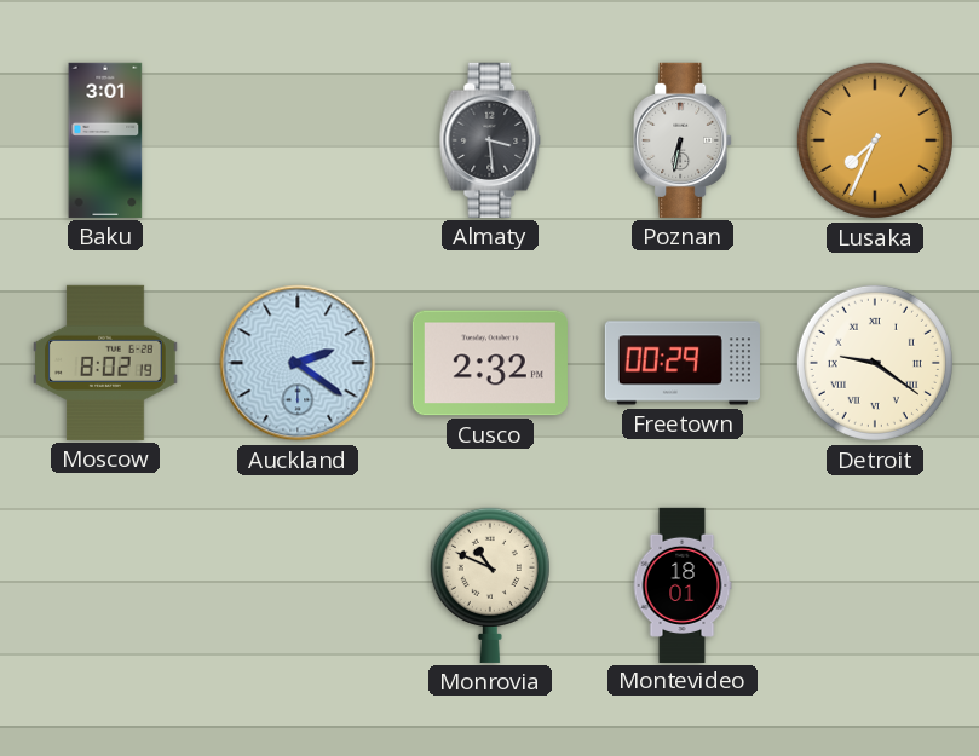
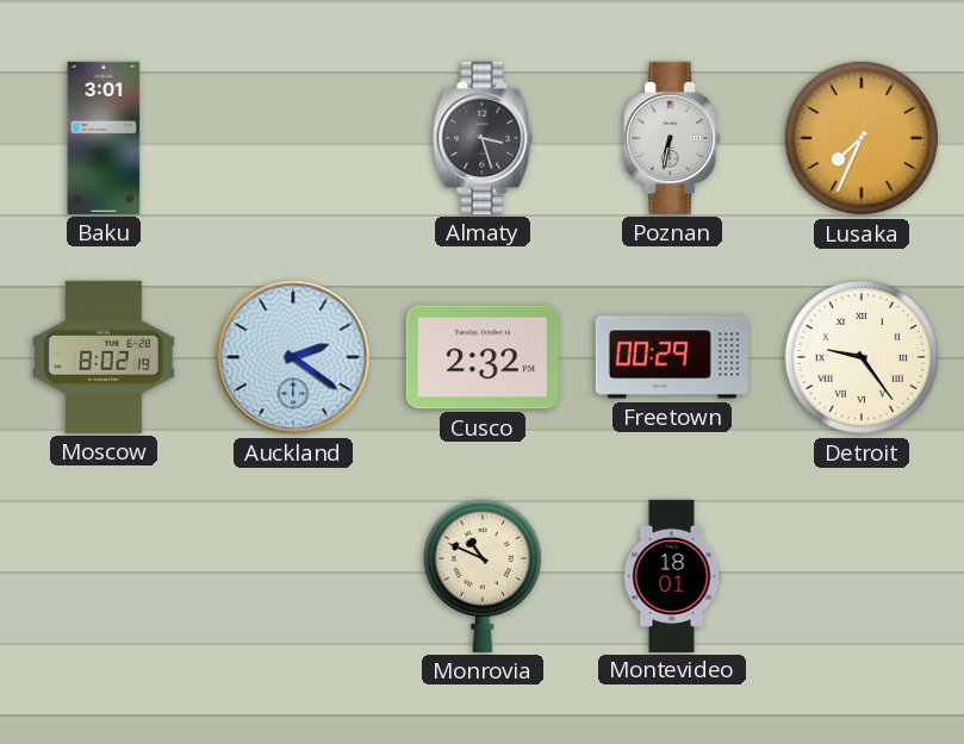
Almaty: 3:29 -> 3:27
Detroit: 9:21 -> 9:24
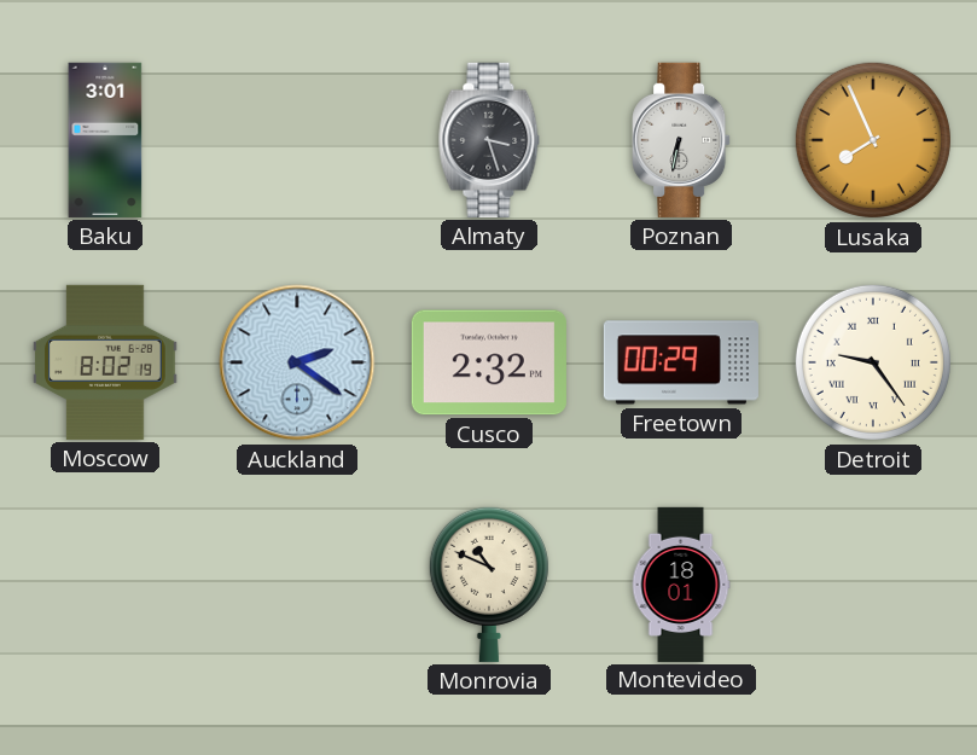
Lusaka: 7:34 -> 7:56
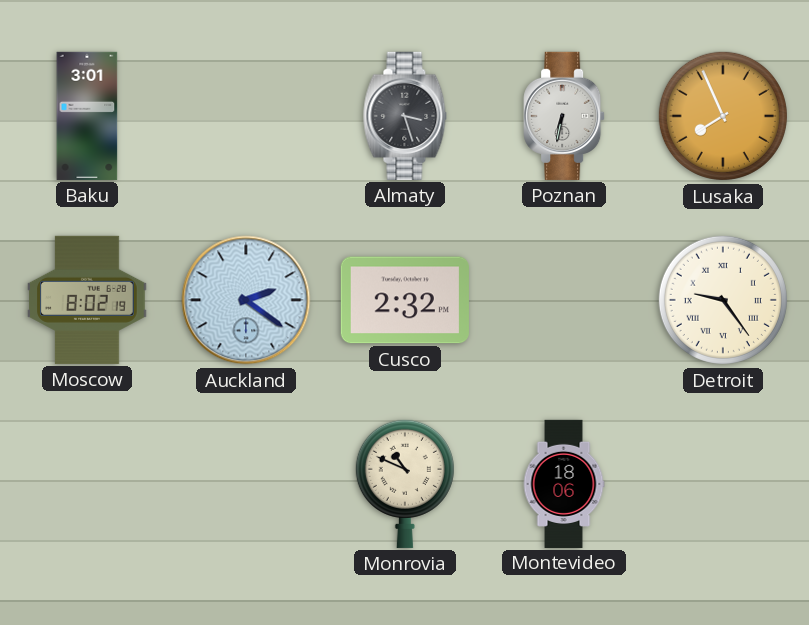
Freetown: 00:29 -> none
Montevideo: 18:01 -> 18:06
